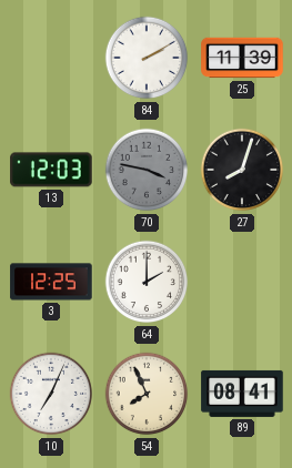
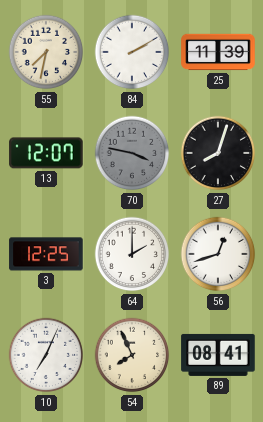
55: none -> 7:32
13: 12:03 -> 12:07
56: none -> 12:42
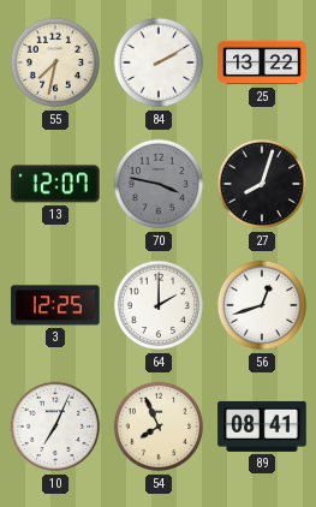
25: 11:39 -> 13:22
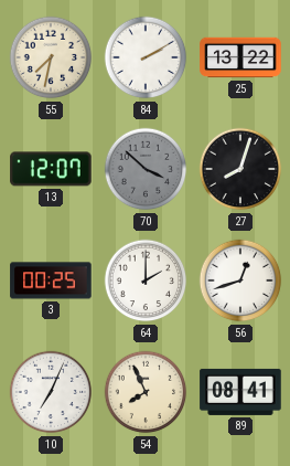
70: 3:47 -> 3:52
3: 12:25 -> 00:25
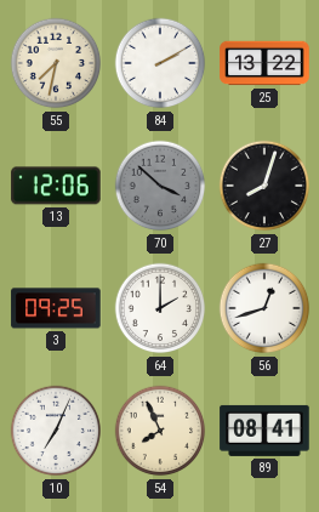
13: 12:07 -> 12:06
3: 00:25 -> 09:25
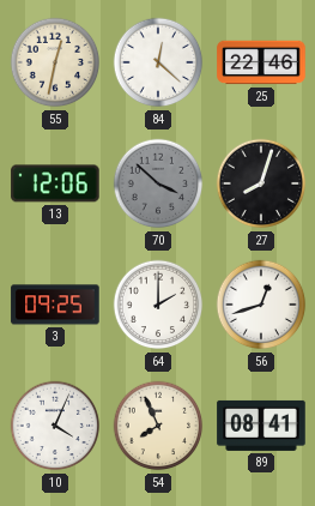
55: 7:32 -> 12:32
84: 2:10 -> 12:22
25: 13:22 -> 22:46
10: 7:04 -> 4:04
